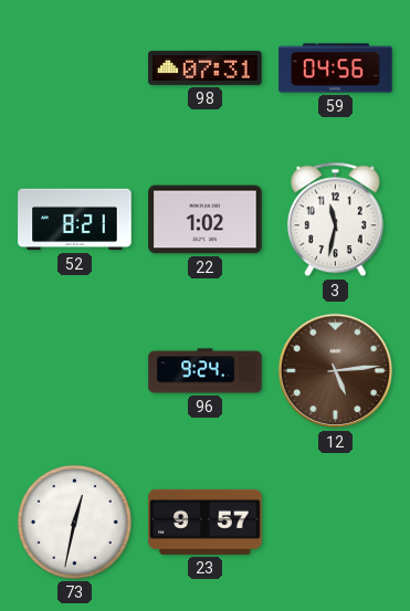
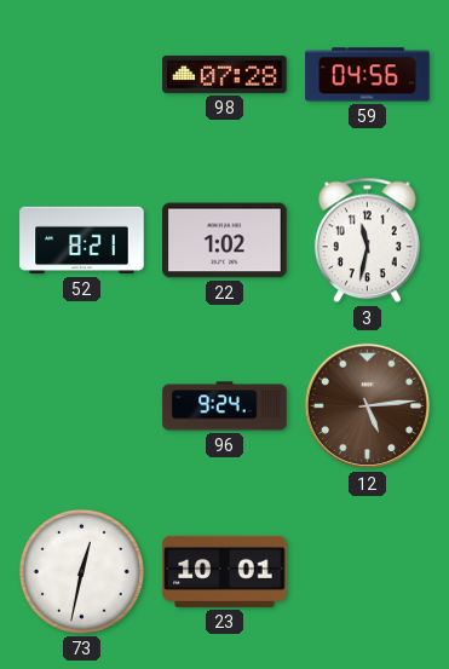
98: 07:31 -> 07:28
23: 9:57 -> 10:01
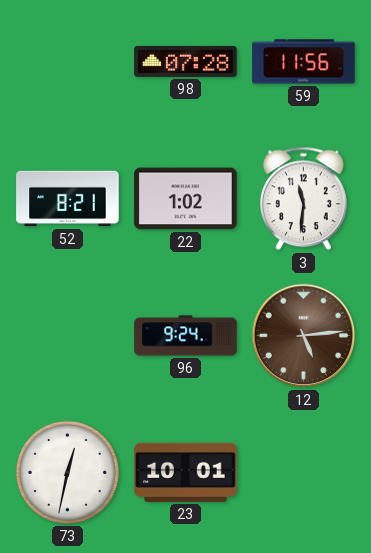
59: 04:56 -> 11:56
3: 11:32 -> 11:31
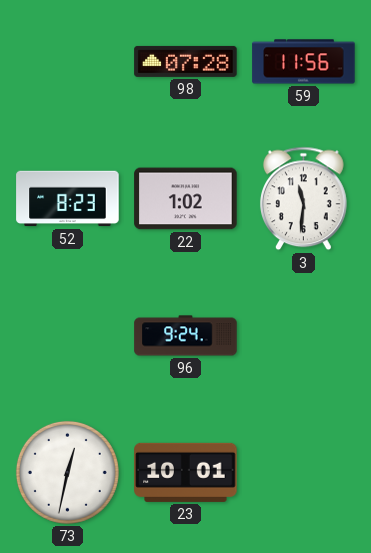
52: 8:21 -> 8:23
12: 5:14 -> none
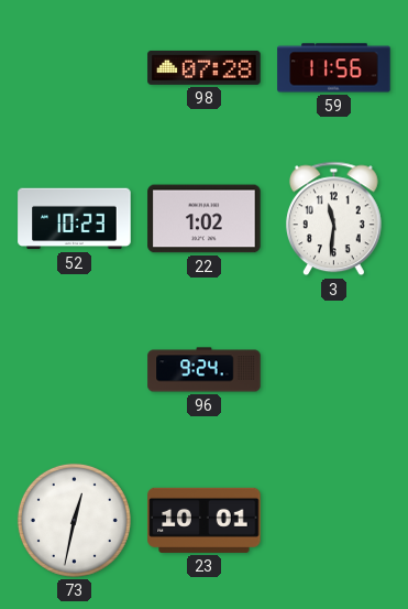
52: 8:23 -> 10:23
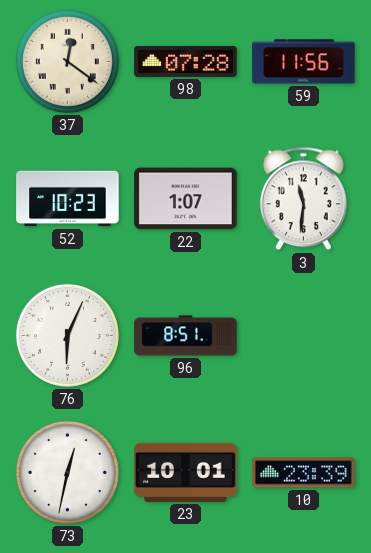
37: none -> 12:21
22: 1:02 -> 1:07
76: none -> 6:04
96: 9:24 -> 8:51
10: none -> 23:39
